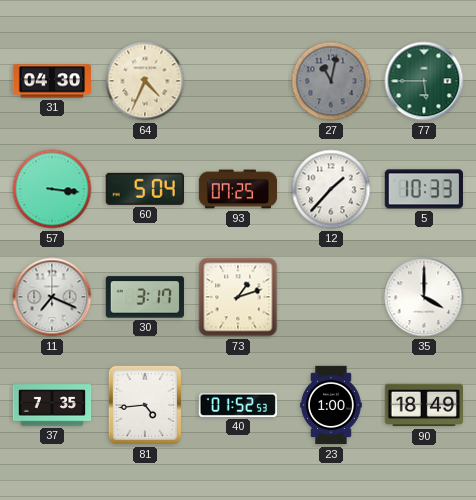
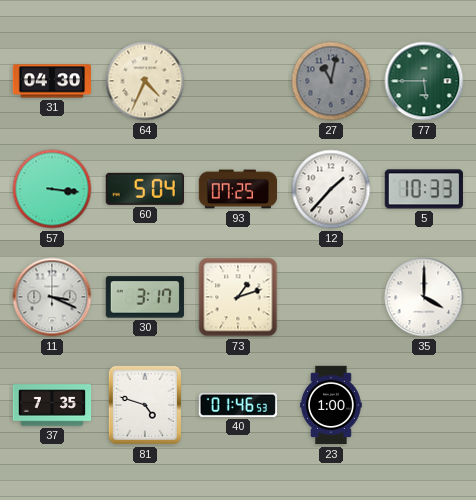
11: 7:19 -> 3:19
81: 4:44 -> 4:48
40: 01:52 -> 01:46
90: 18:49 -> none
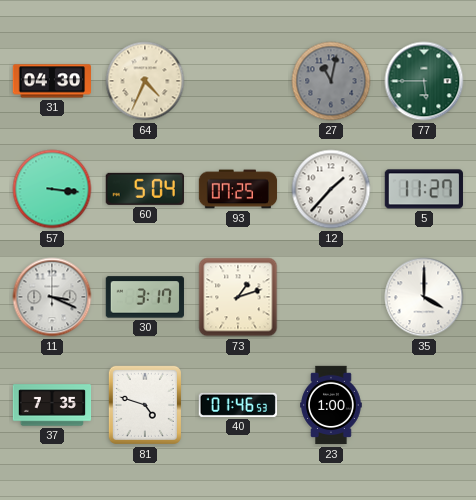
5: 10:33 -> 11:27
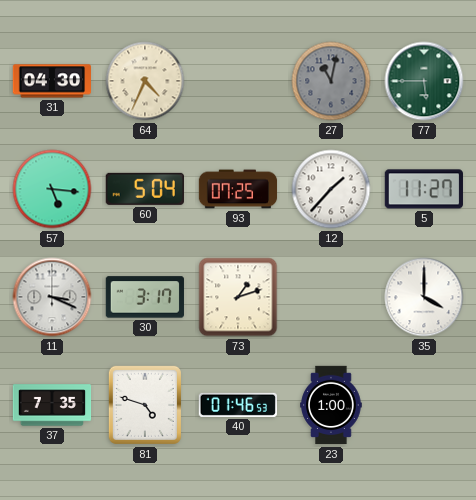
57: 3:16 -> 5:16
